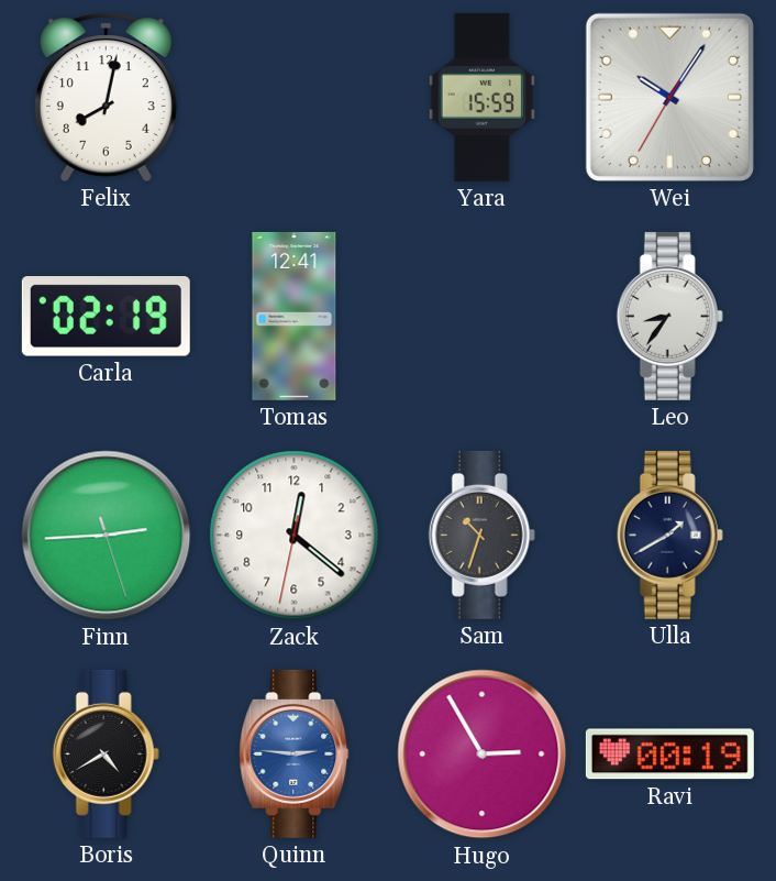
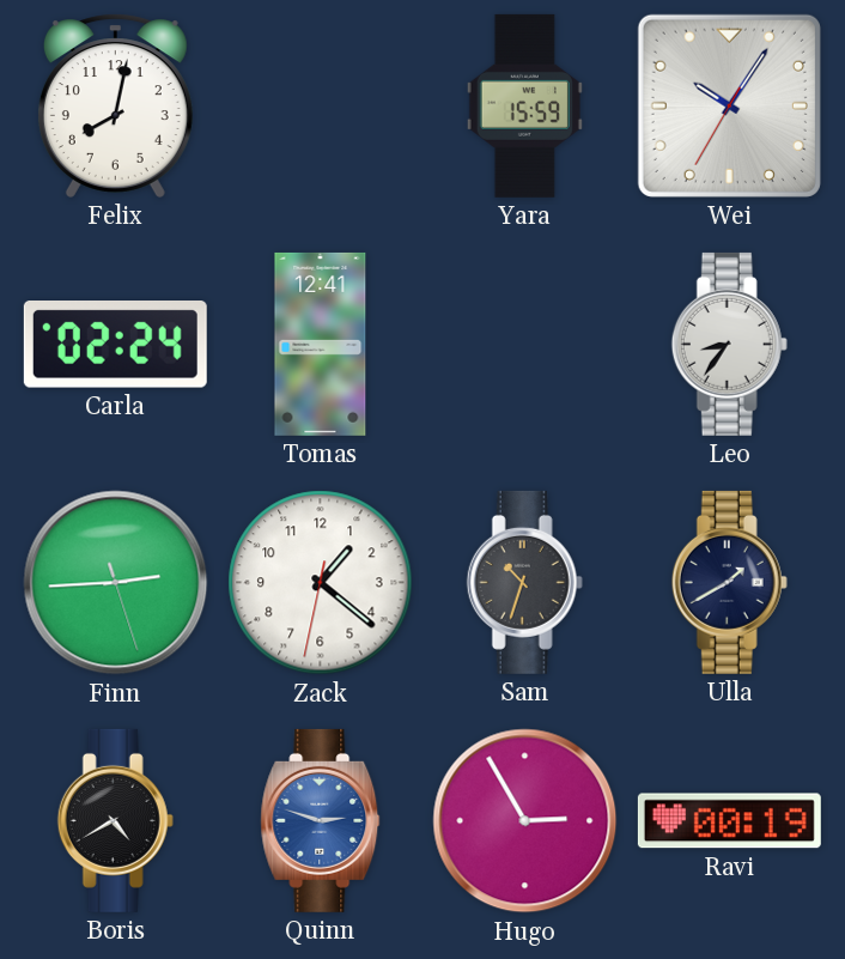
Carla: 02:19 -> 02:24
Zack: 12:21 -> 1:21
Quinn: 2:46 -> 2:48
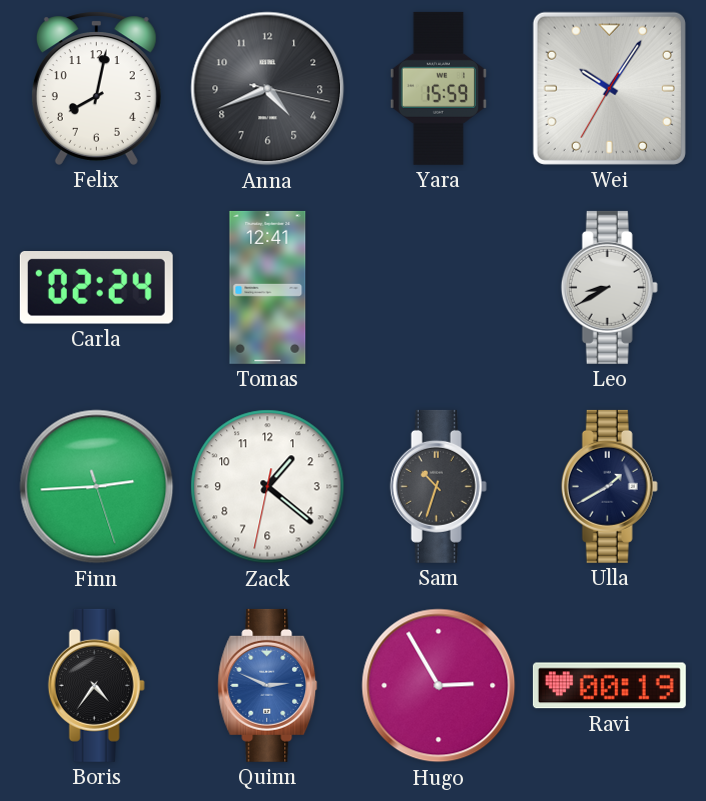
Anna: none -> 4:41
Leo: 8:36 -> 8:40
Boris: 4:40 -> 4:36
Quinn: 2:48 -> 2:49
